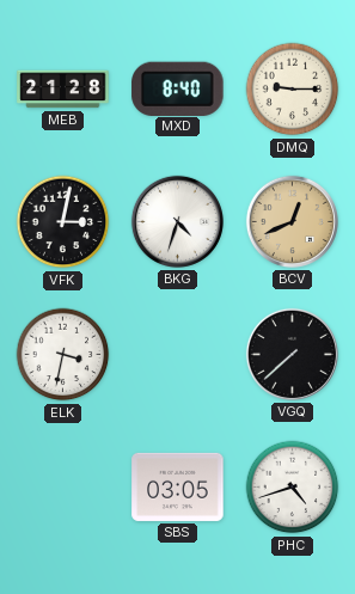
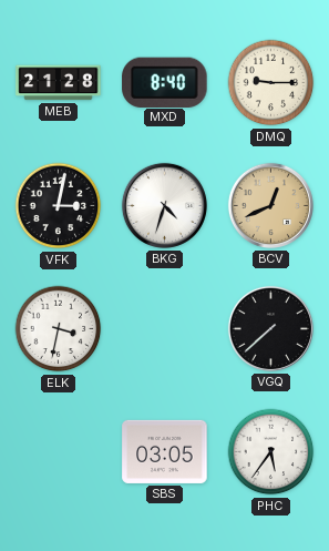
PHC: 4:42 -> 5:36
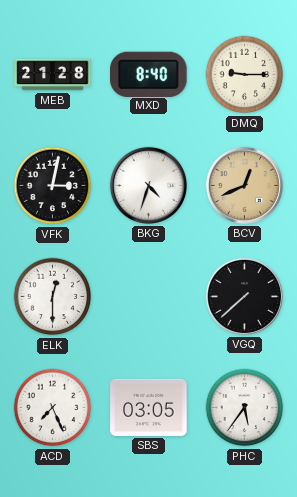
ELK: 3:32 -> 12:30
ACD: none -> 7:26
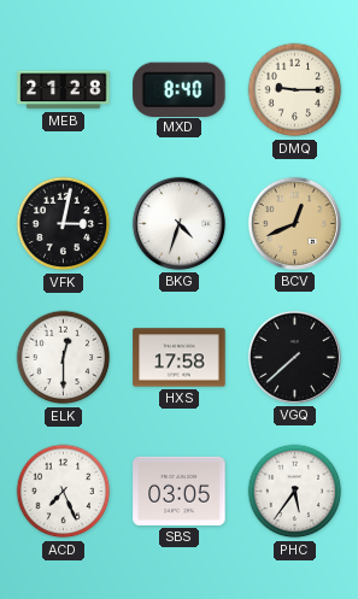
HXS: none -> 17:58
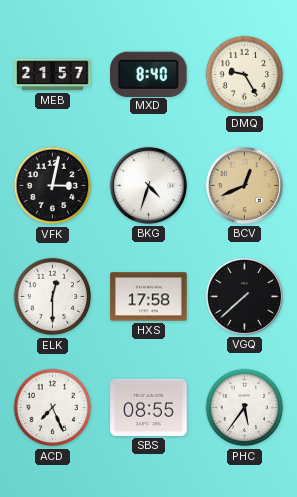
MEB: 21:28 -> 21:57
DMQ: 9:15 -> 9:25
SBS: 03:05 -> 08:55
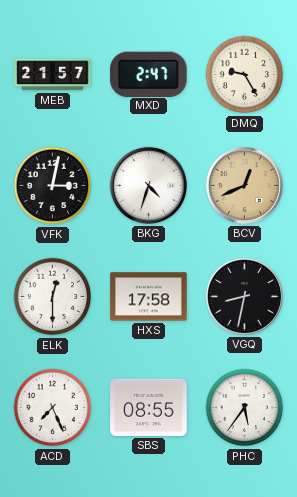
MXD: 8:40 -> 2:47
VGQ: 7:38 -> 8:32
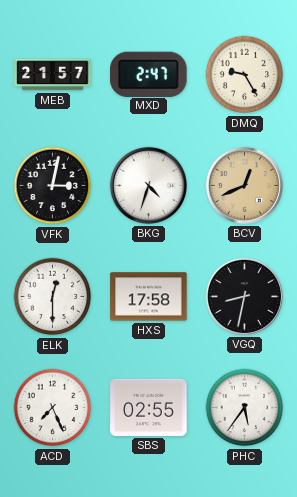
SBS: 08:55 -> 02:55
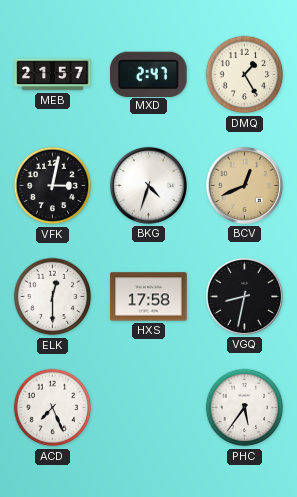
DMQ: 9:25 -> 1:25
SBS: 02:55 -> none
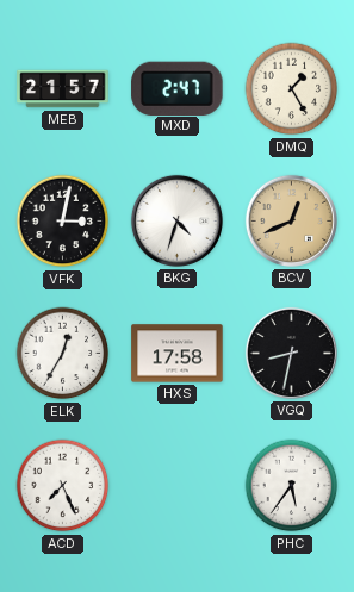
ELK: 12:30 -> 12:35
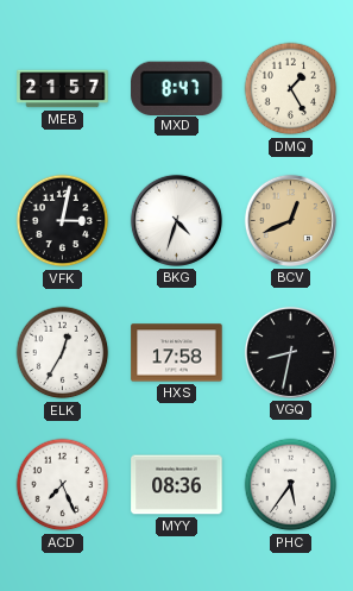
MXD: 2:47 -> 8:47
MYY: none -> 08:36
